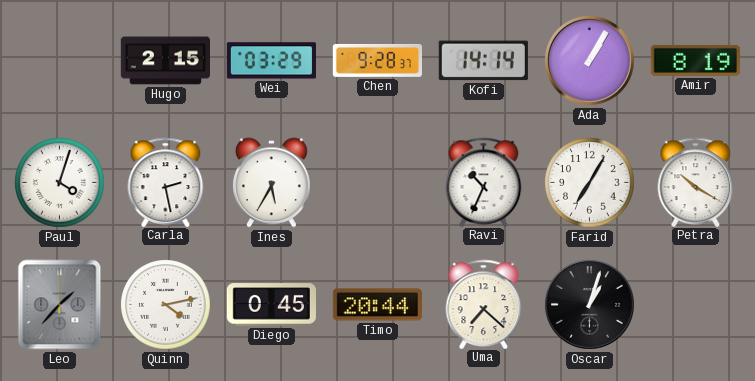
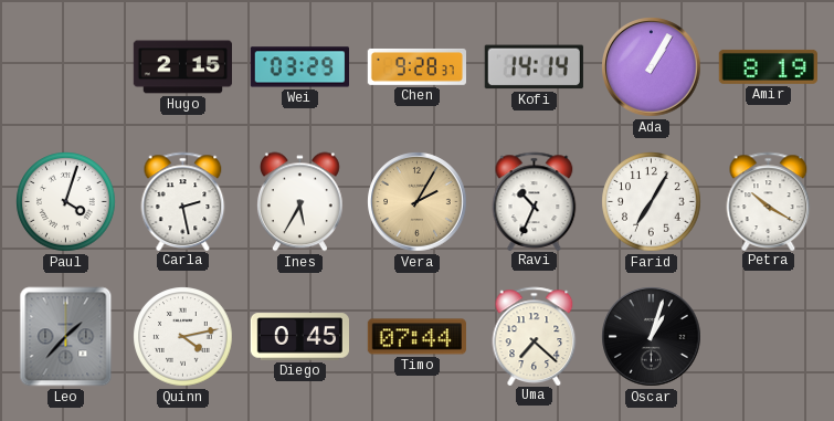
Vera: none -> 2:05
Timo: 20:44 -> 07:44
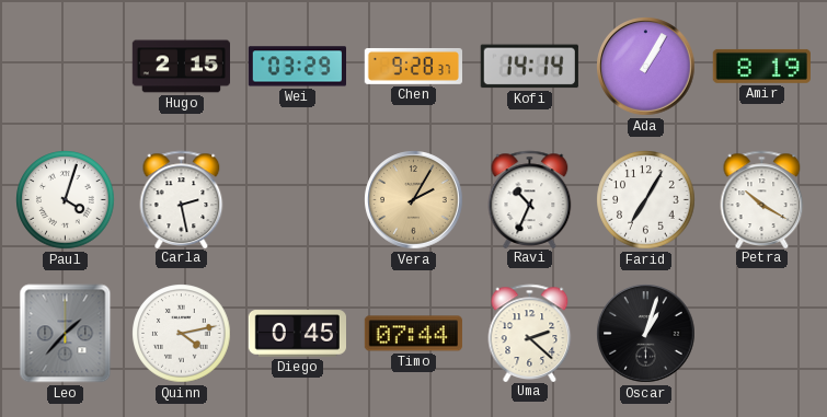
Ines: 5:35 -> none
Uma: 7:22 -> 2:22
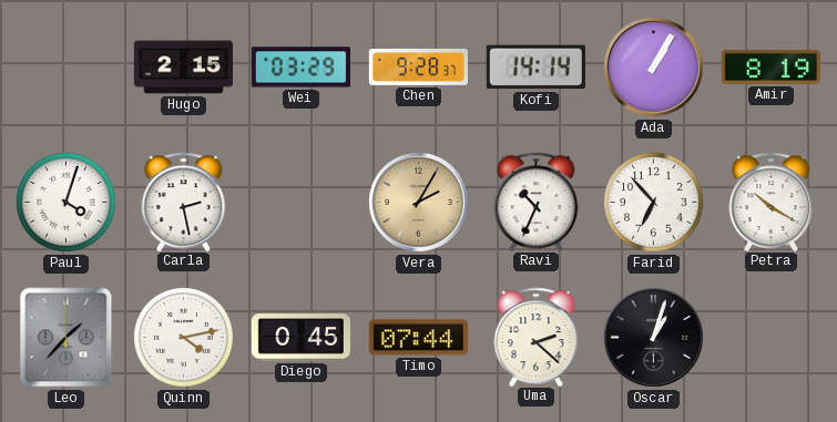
Farid: 7:05 -> 6:53
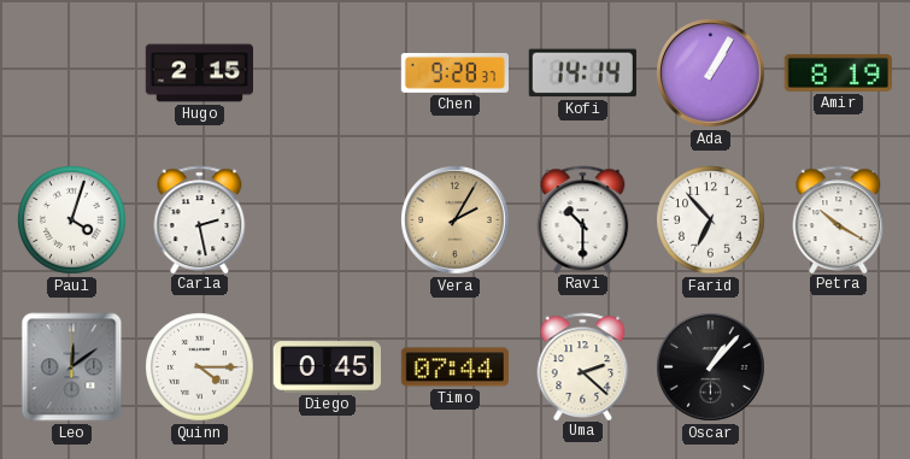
Wei: 03:29 -> none
Ravi: 10:34 -> 10:30
Leo: 1:37 -> 12:09
Quinn: 4:13 -> 4:15
Oscar: 1:03 -> 1:07
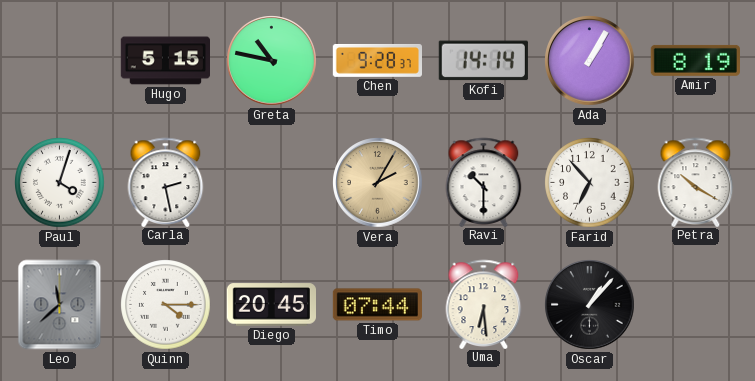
Hugo: 2:15 -> 5:15
Greta: none -> 10:47
Leo: 12:09 -> 11:38
Diego: 0:45 -> 20:45
Uma: 2:22 -> 6:29
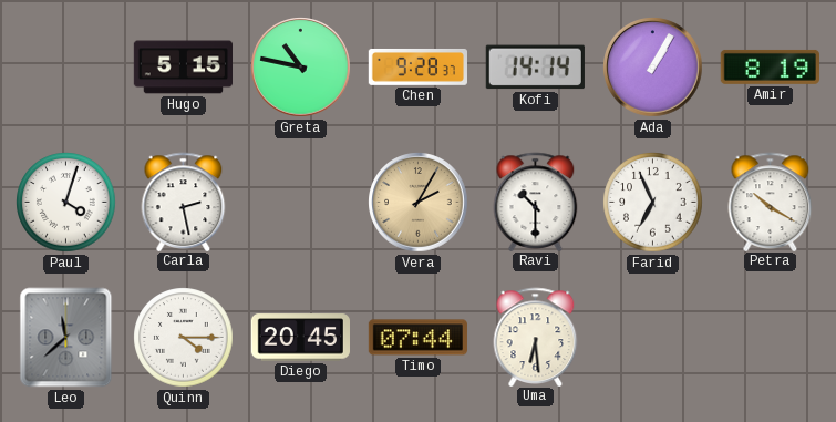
Farid: 6:53 -> 6:56
Oscar: 1:07 -> none
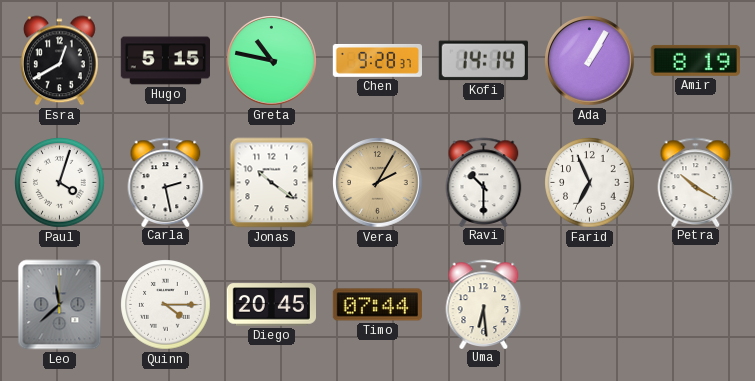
Esra: none -> 12:40
Jonas: none -> 10:21
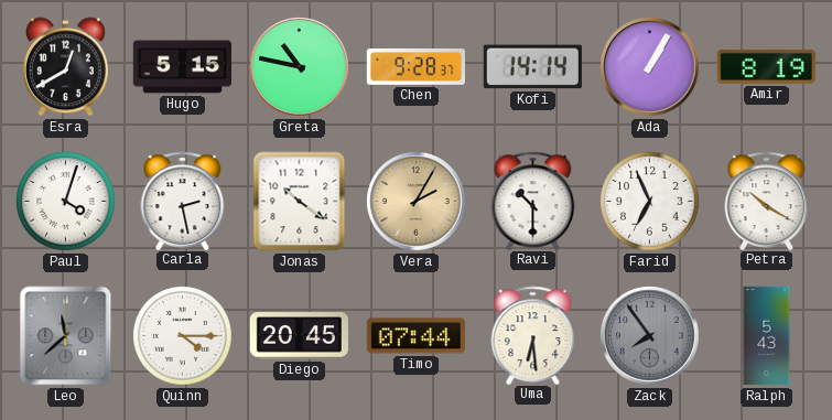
Zack: none -> 7:54
Ralph: none -> 5:43
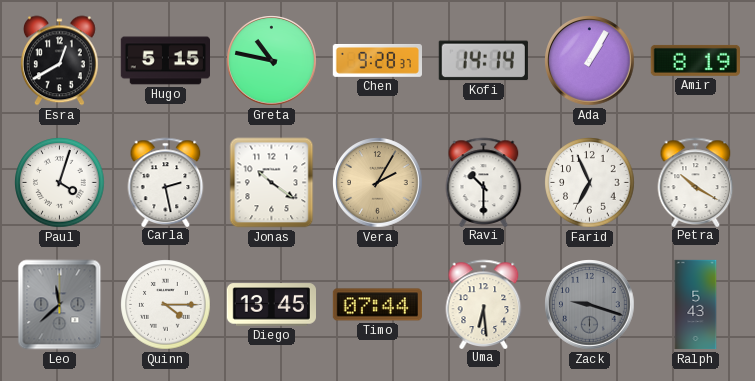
Diego: 20:45 -> 13:45
Zack: 7:54 -> 9:18
